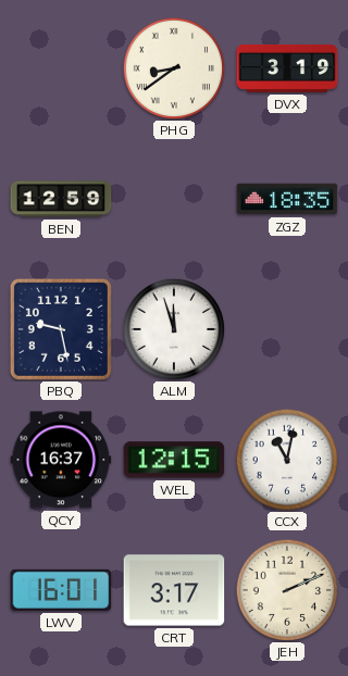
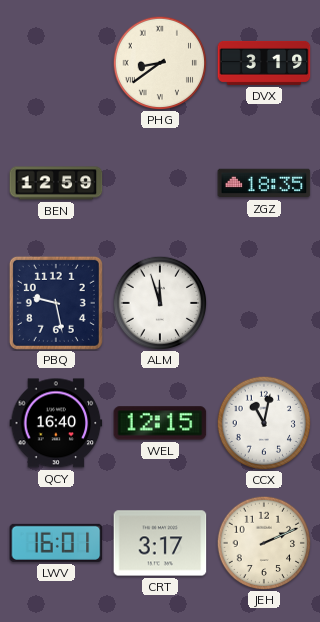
QCY: 16:37 -> 16:40
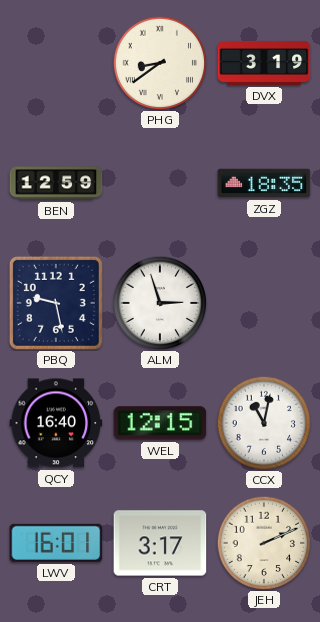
ALM: 11:57 -> 2:57
